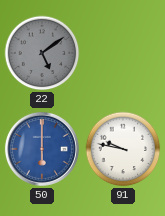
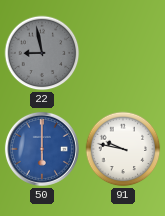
22: 5:09 -> 8:58
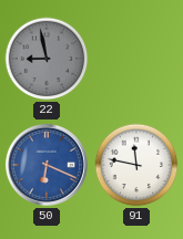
50: 6:00 -> 6:19
91: 9:47 -> 11:47
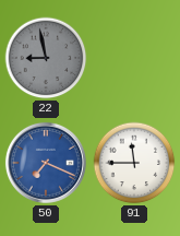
50: 6:19 -> 7:19
91: 11:47 -> 11:45
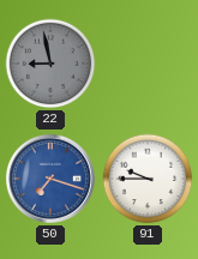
50: 7:19 -> 7:18
91: 11:45 -> 9:45
